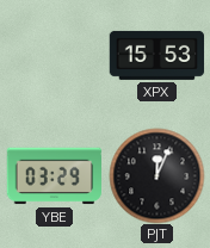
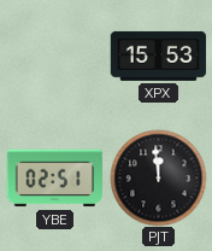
YBE: 03:29 -> 02:51
PJT: 12:04 -> 11:59
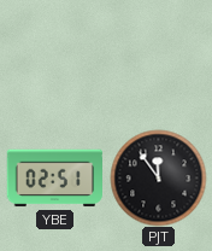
XPX: 15:53 -> none
PJT: 11:59 -> 11:54
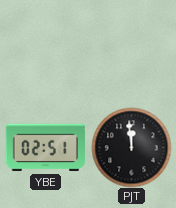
PJT: 11:54 -> 11:59
